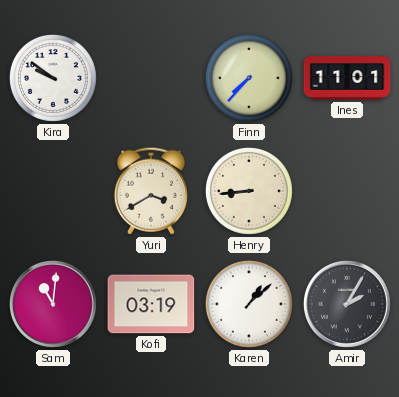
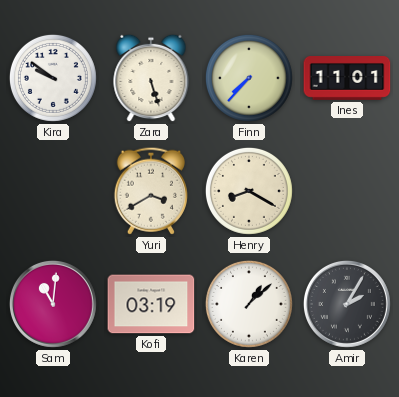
Zara: none -> 5:27
Henry: 8:44 -> 8:20
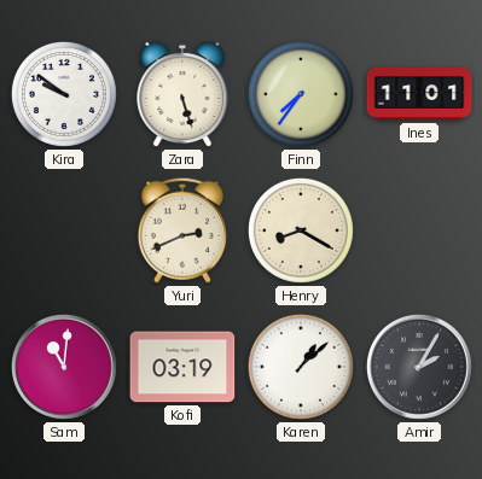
Finn: 7:37 -> 7:36
Yuri: 3:40 -> 2:41
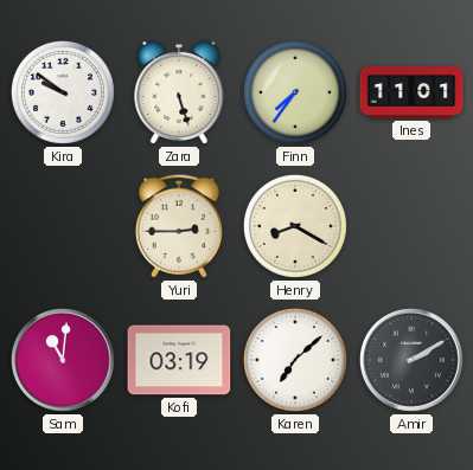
Yuri: 2:41 -> 2:45
Karen: 1:08 -> 7:08
Amir: 2:05 -> 2:10
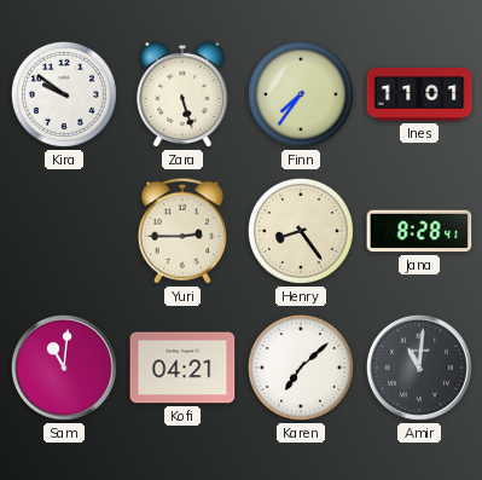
Henry: 8:20 -> 8:24
Jana: none -> 8:28
Kofi: 03:19 -> 04:21
Amir: 2:10 -> 11:01
